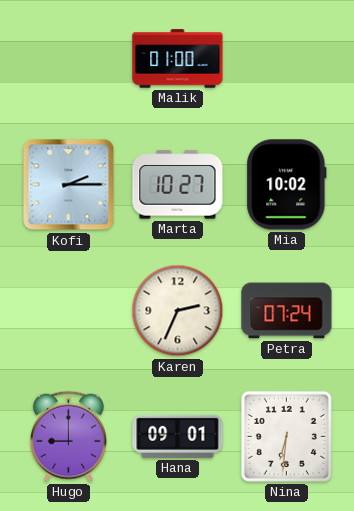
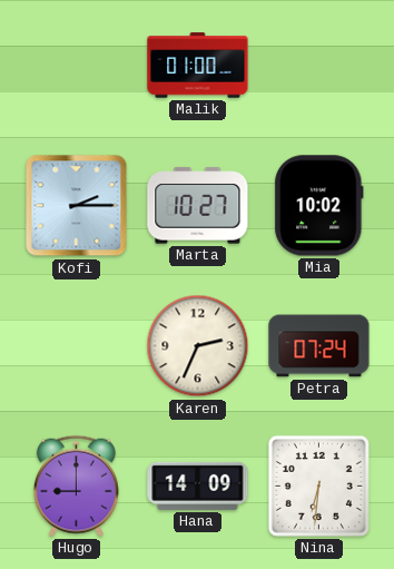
Hana: 09:01 -> 14:09
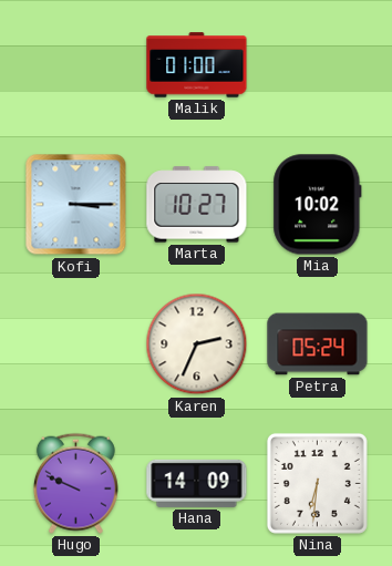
Kofi: 2:15 -> 3:15
Petra: 07:24 -> 05:24
Hugo: 9:00 -> 9:49
